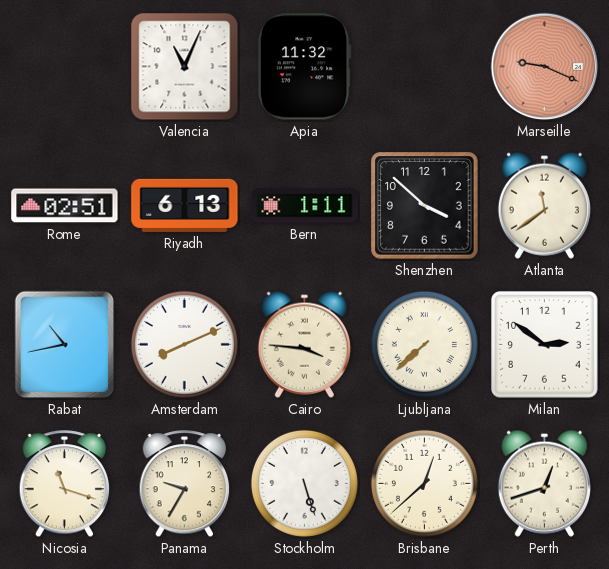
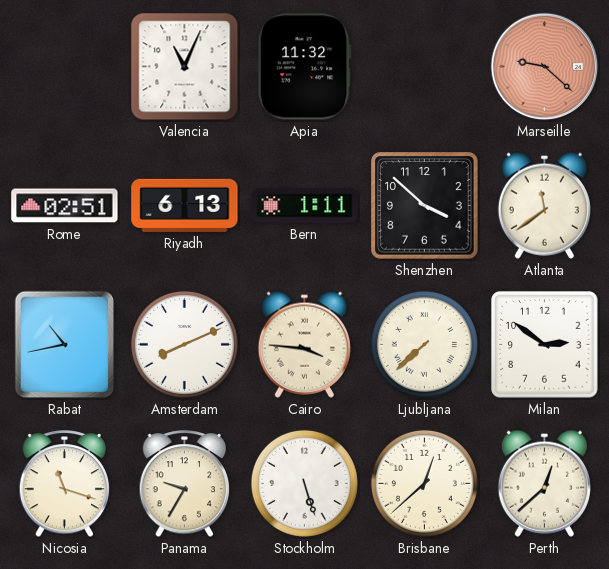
Marseille: 9:19 -> 9:22
Perth: 12:42 -> 12:38
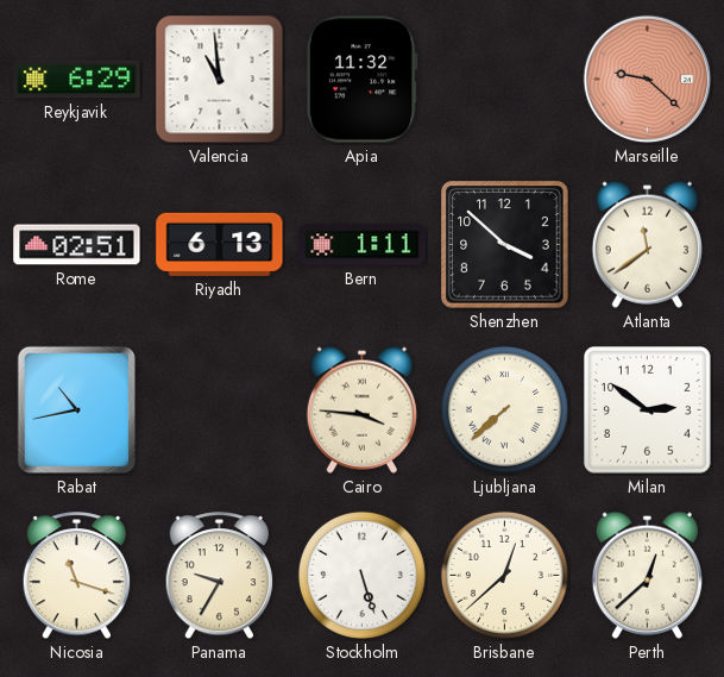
Reykjavik: none -> 6:29
Valencia: 11:04 -> 10:59
Amsterdam: 8:11 -> none
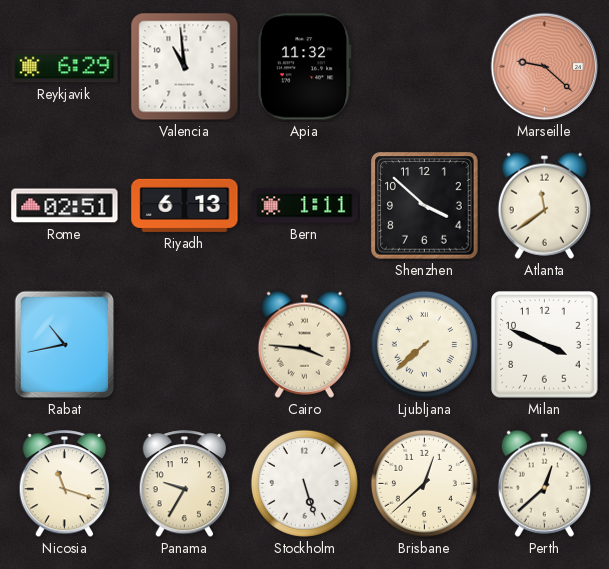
Milan: 2:51 -> 3:49
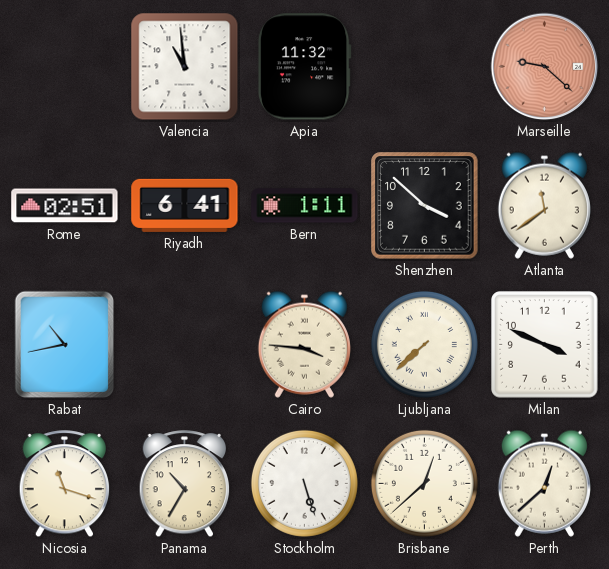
Reykjavik: 6:29 -> none
Riyadh: 6:13 -> 6:41
Panama: 9:35 -> 10:35
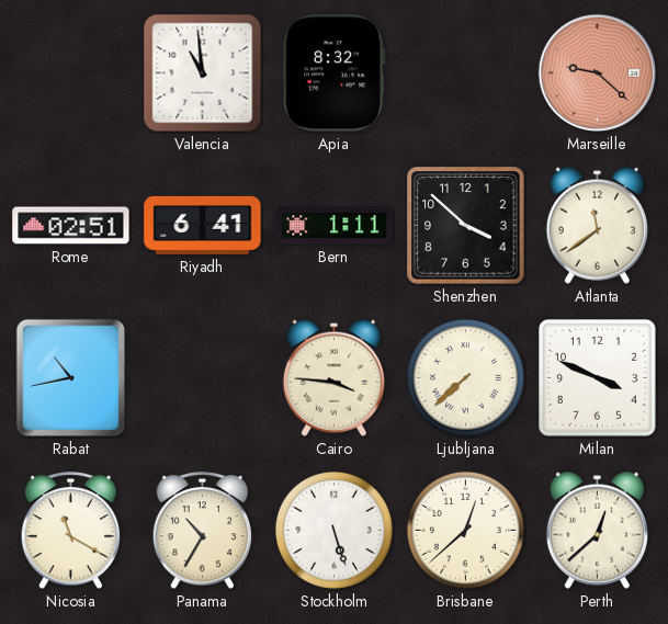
Apia: 11:32 -> 8:32
Nicosia: 11:18 -> 11:20
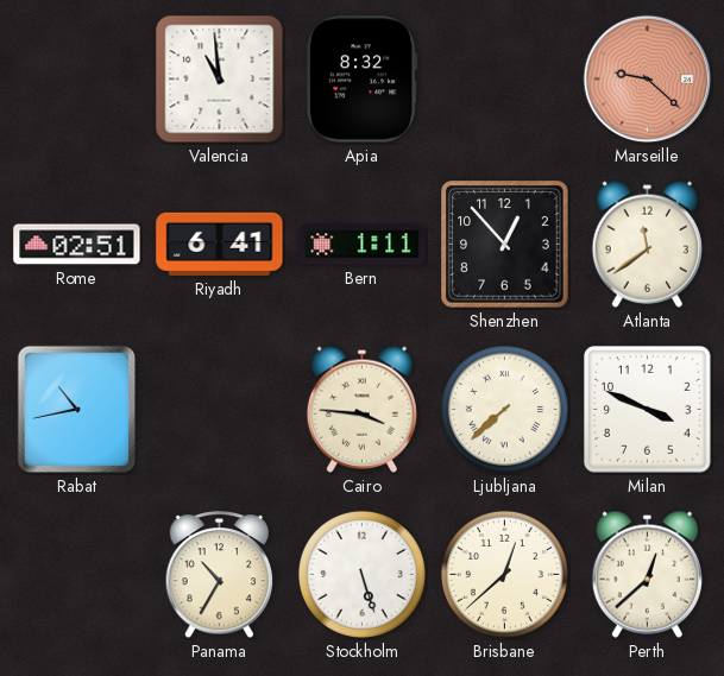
Shenzhen: 3:52 -> 12:53
Nicosia: 11:20 -> none
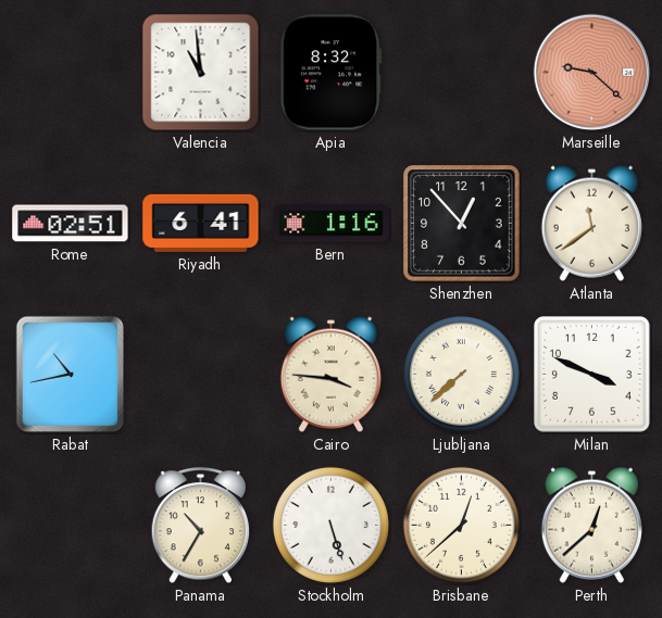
Bern: 1:11 -> 1:16
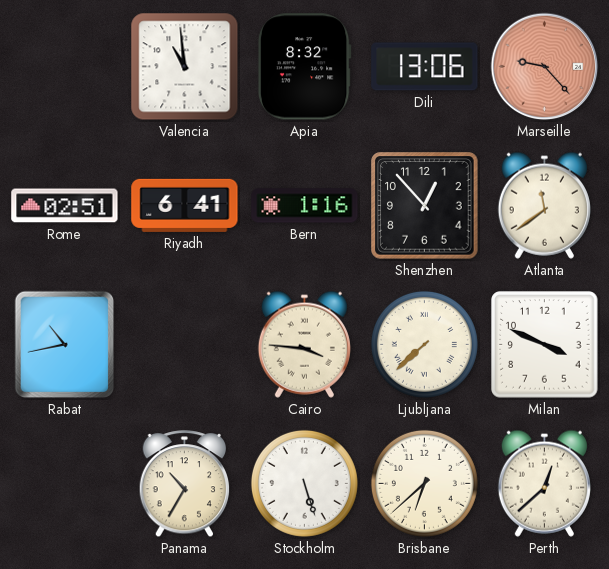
Dili: none -> 13:06
Marseille: 9:22 -> 9:23
Brisbane: 12:38 -> 6:38
